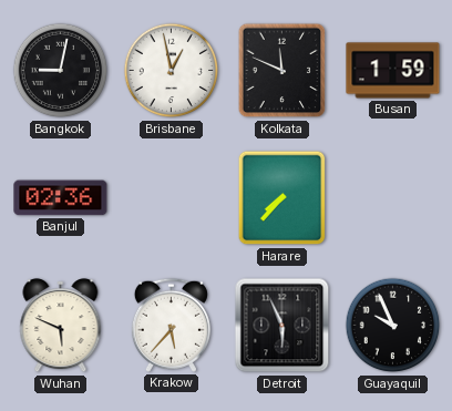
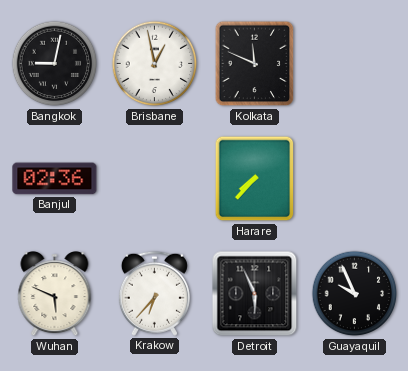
Busan: 1:59 -> none
Krakow: 5:37 -> 6:37
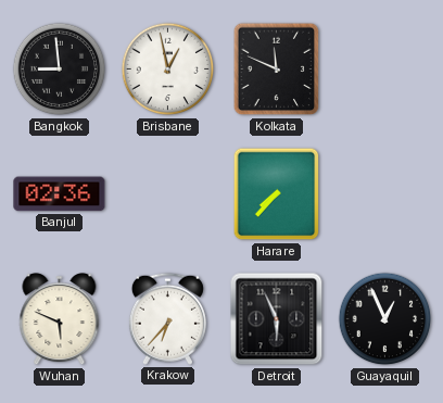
Bangkok: 9:02 -> 8:59
Guayaquil: 9:56 -> 12:56
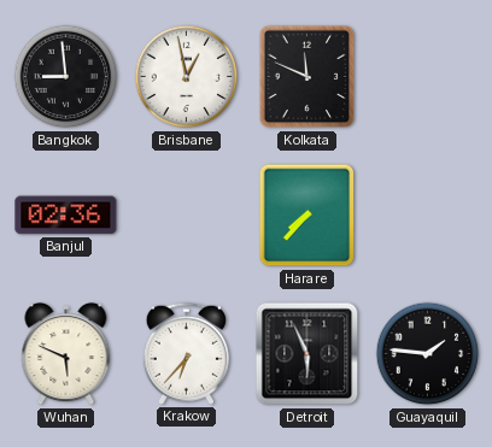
Guayaquil: 12:56 -> 1:46
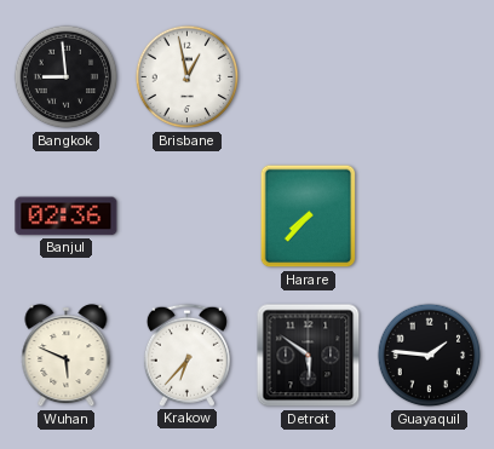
Kolkata: 11:49 -> none
Detroit: 5:56 -> 5:51
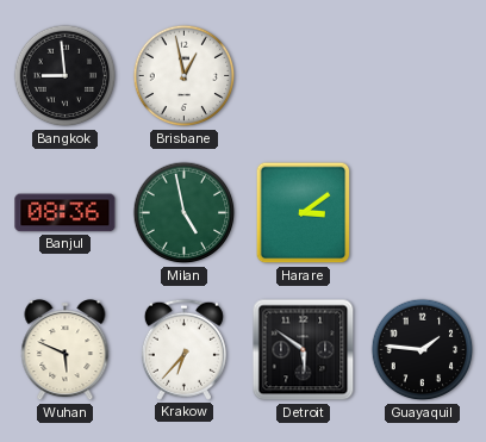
Banjul: 02:36 -> 08:36
Milan: none -> 4:58
Harare: 7:37 -> 3:09
